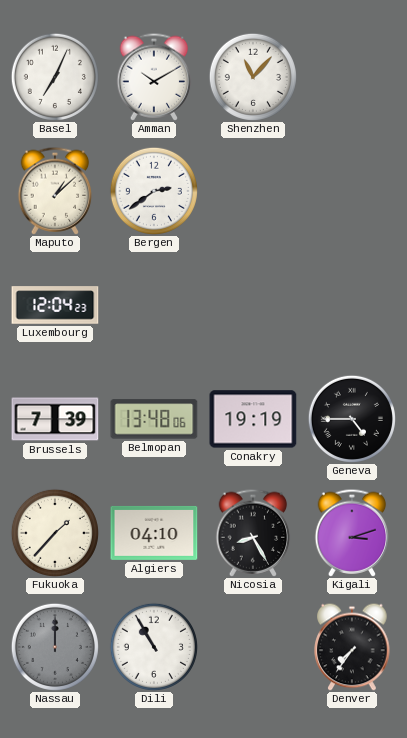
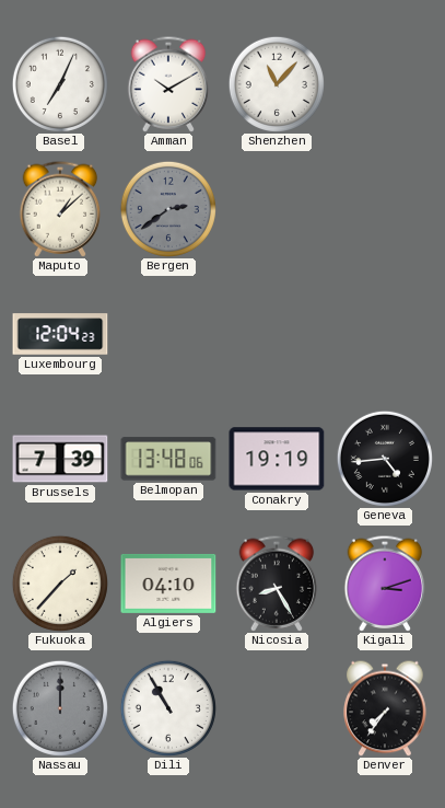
Bergen dial: white -> grey
Geneva: 4:45 -> 4:44
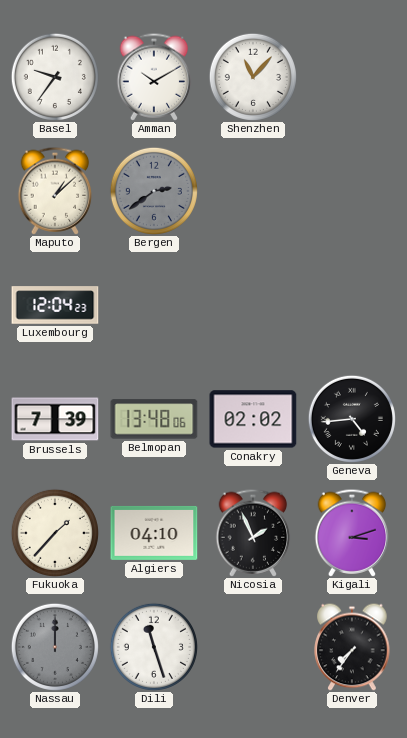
Basel: 7:04 -> 9:36
Conakry: 19:19 -> 02:02
Nicosia: 8:25 -> 1:56
Dili: 10:55 -> 11:27
